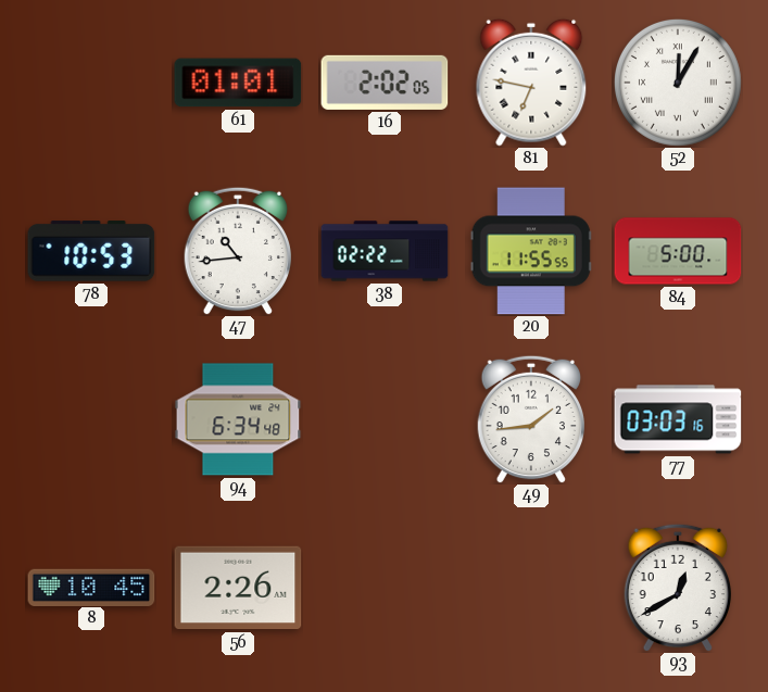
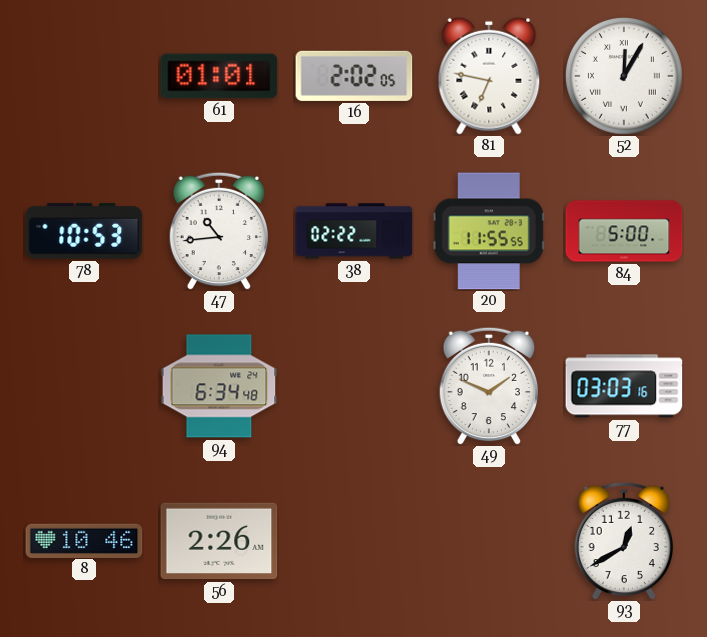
49: 1:44 -> 1:49
8: 10:45 -> 10:46
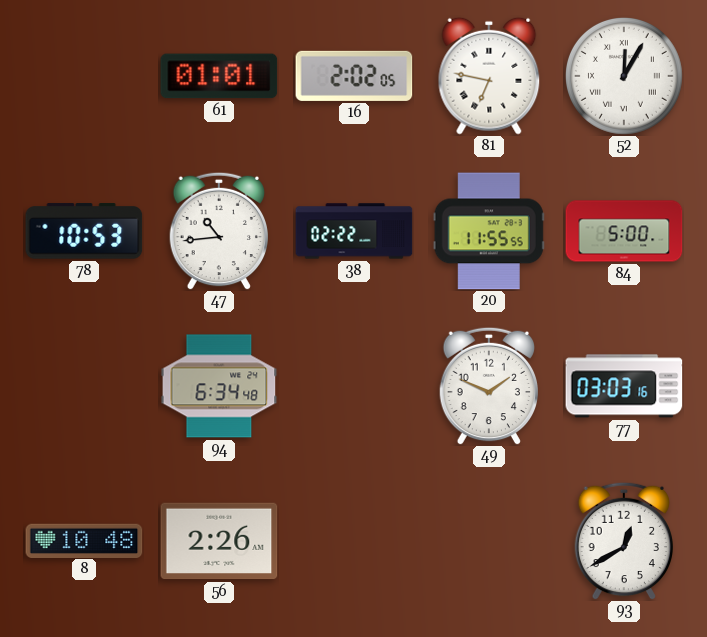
8: 10:46 -> 10:48
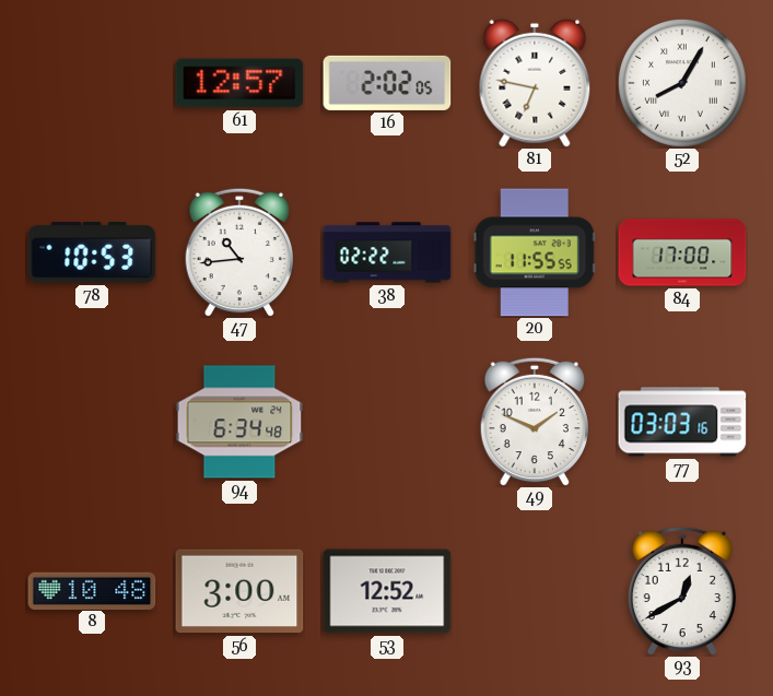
61: 01:01 -> 12:57
52: 12:05 -> 8:05
84: 5:00 -> 17:00
56: 2:26 -> 3:00
53: none -> 12:52
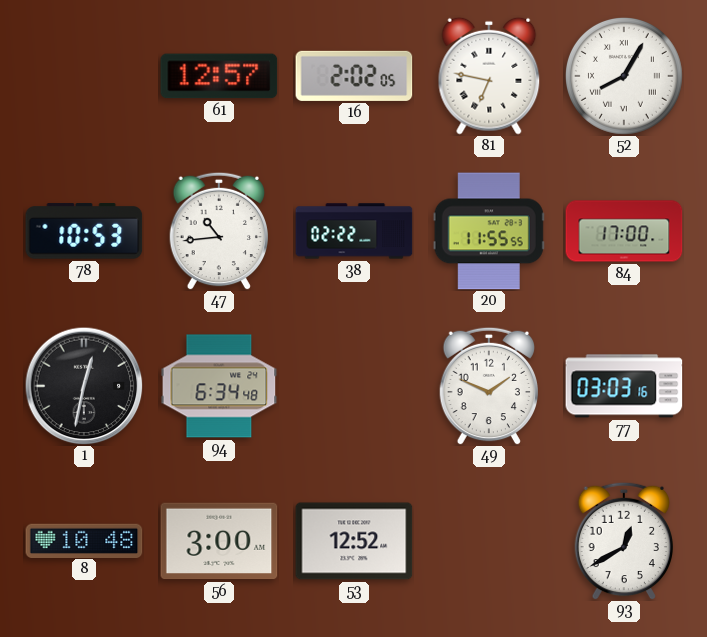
1: none -> 12:32
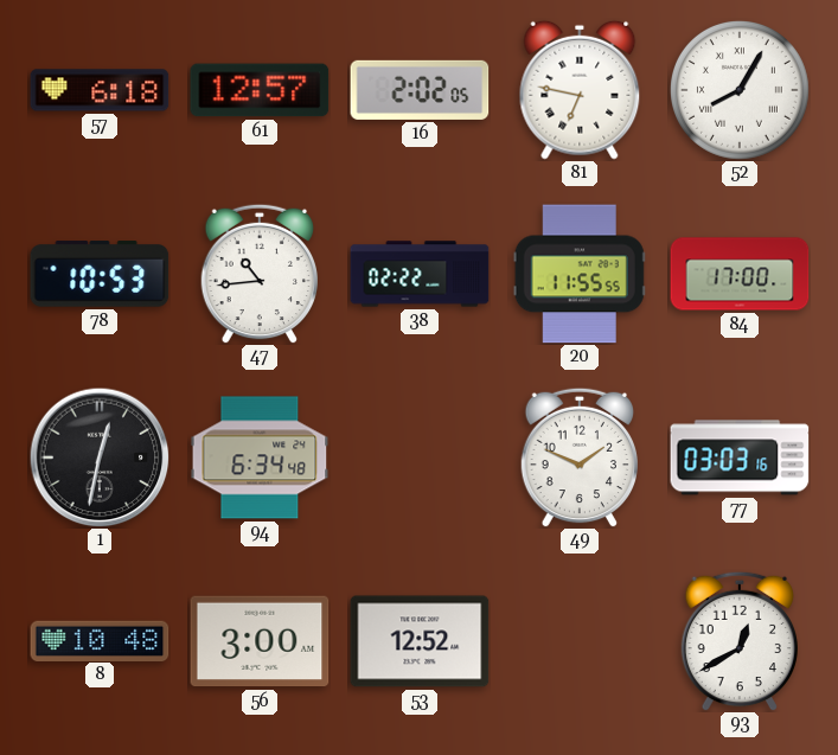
57: none -> 6:18
